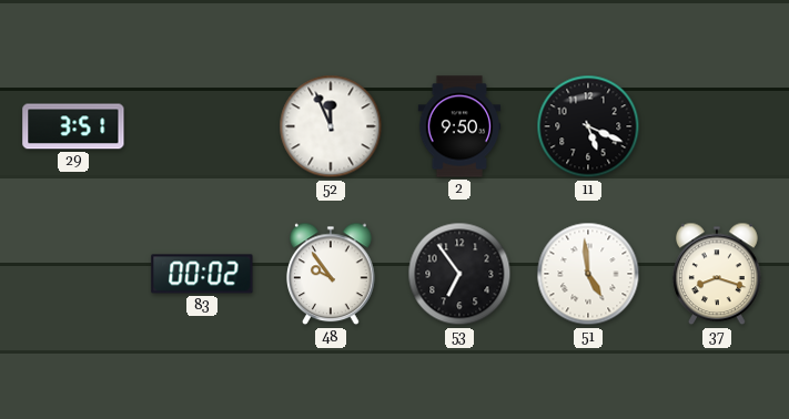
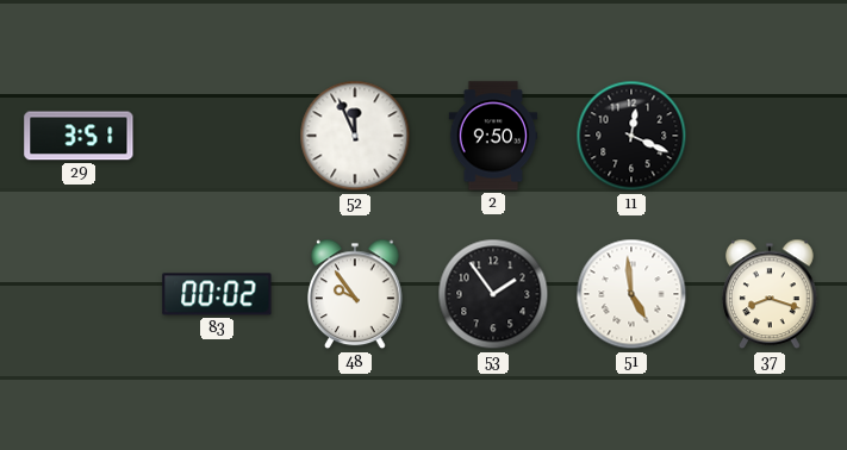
11: 5:19 -> 12:19
53: 6:54 -> 1:54
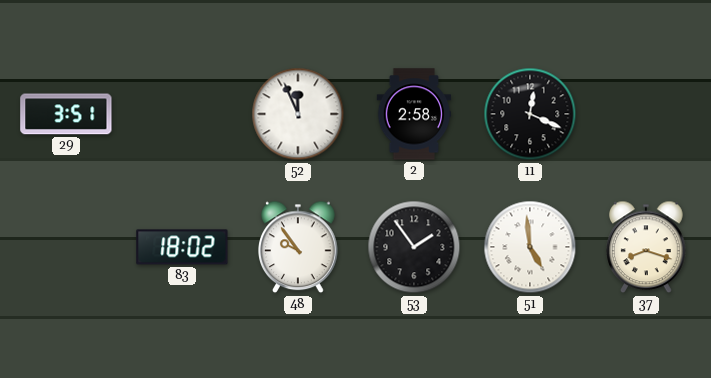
2: 9:50 -> 2:58
83: 00:02 -> 18:02
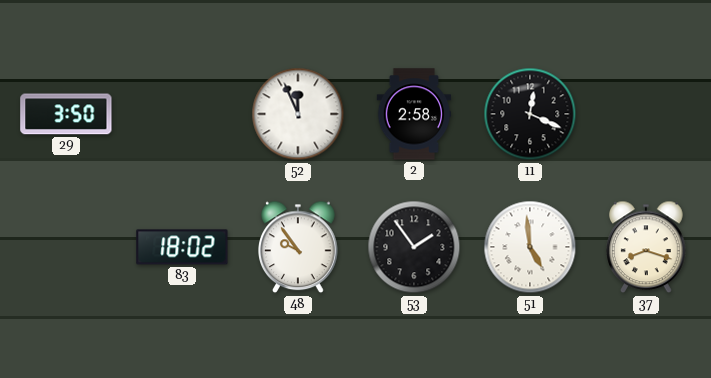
29: 3:51 -> 3:50
